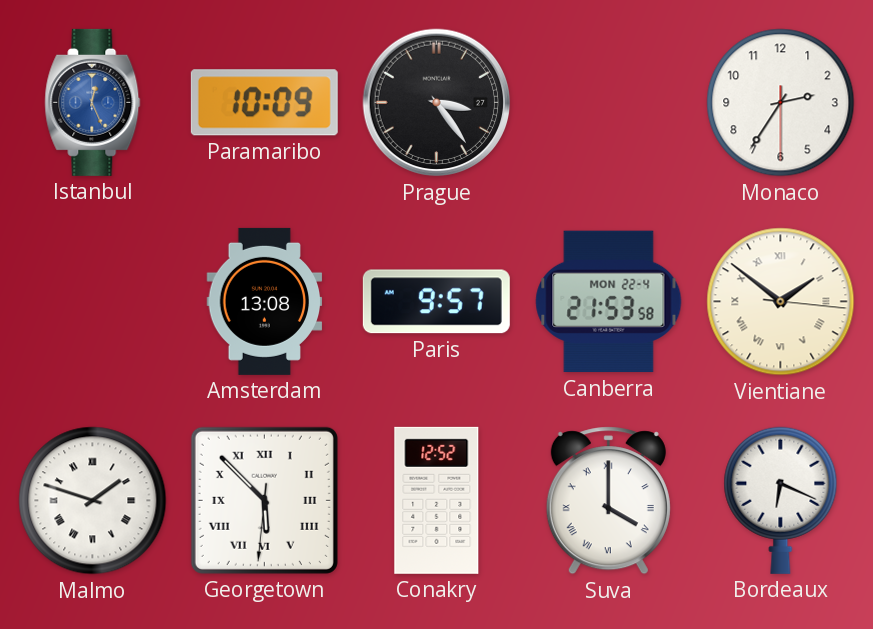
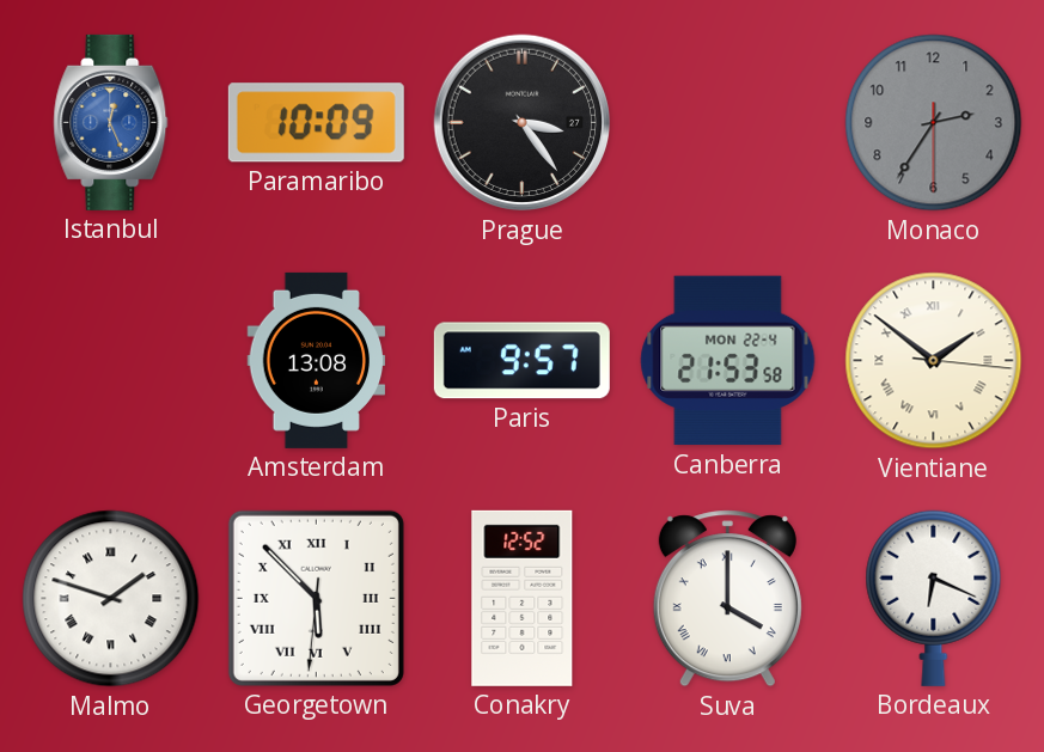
Monaco dial: white -> grey
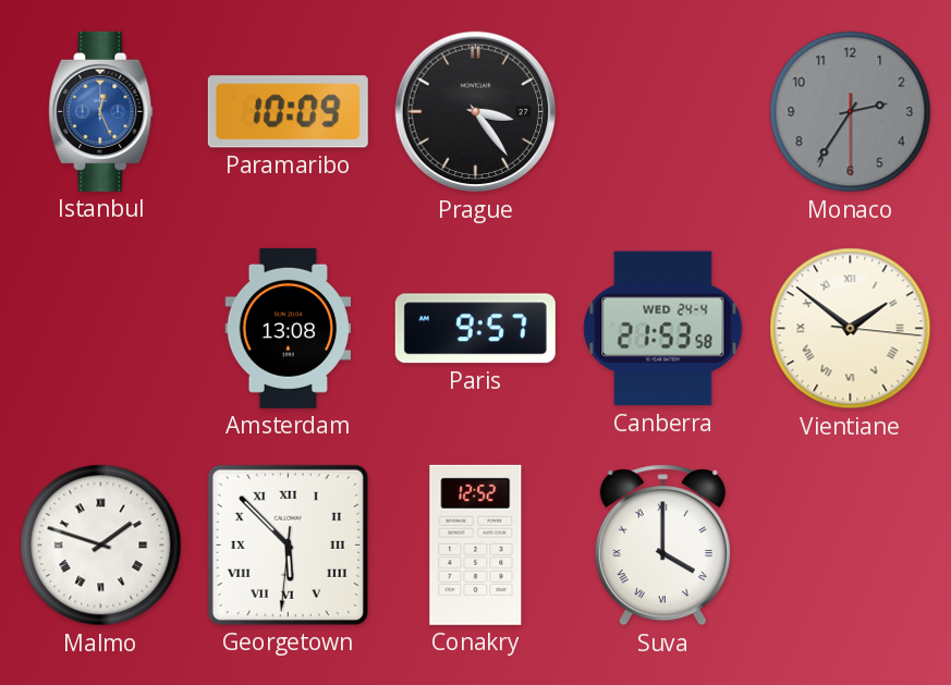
Canberra date: MON 22-4 -> WED 24-4
Bordeaux: 6:19 -> none
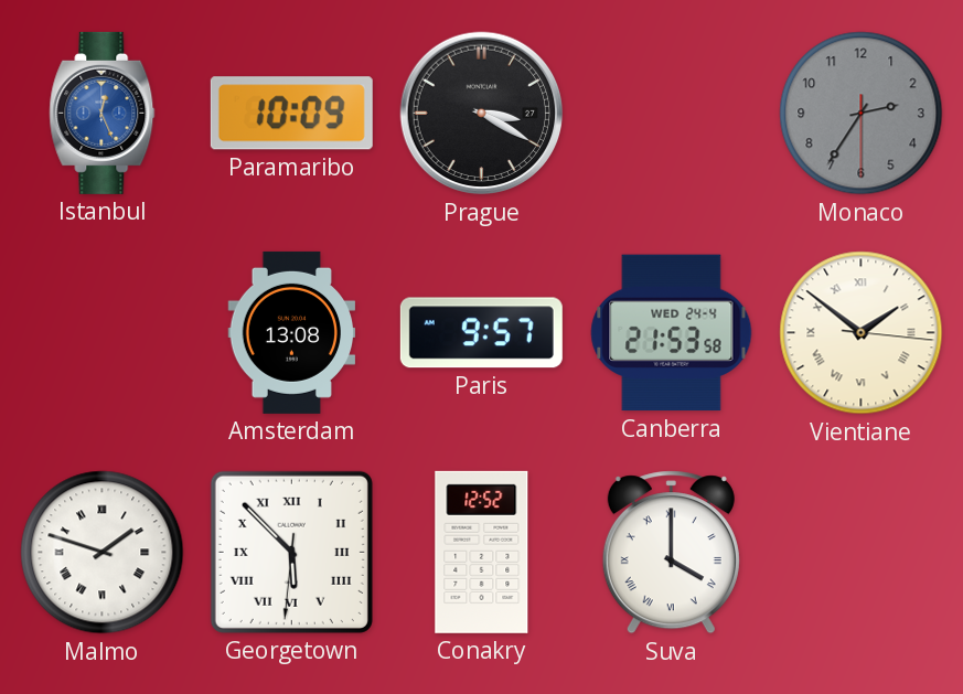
Prague: 3:24 -> 3:20
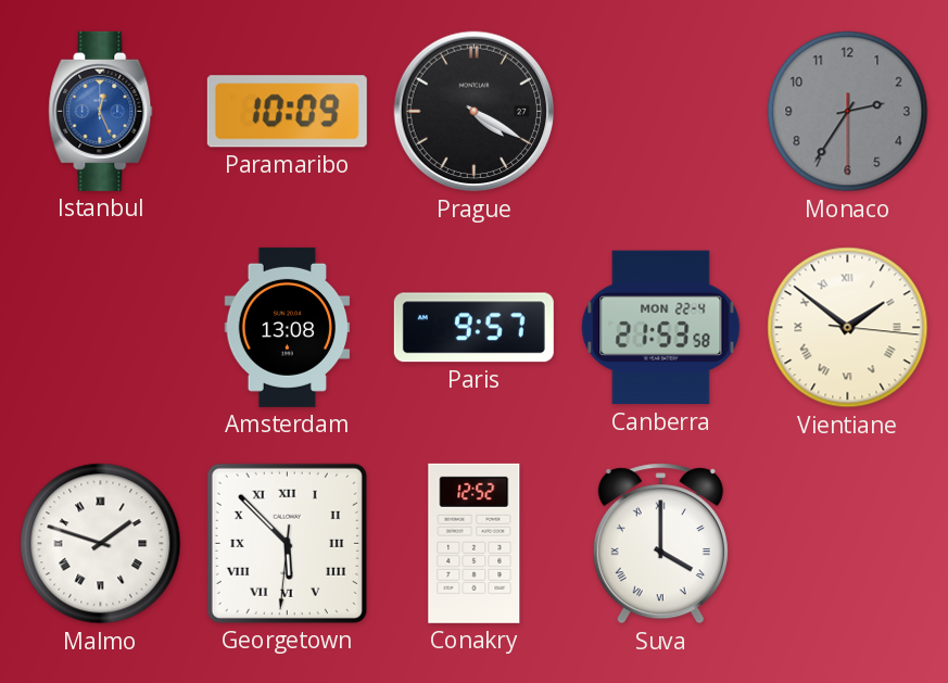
Prague: 3:20 -> 4:20
Canberra date: WED 24-4 -> MON 22-4
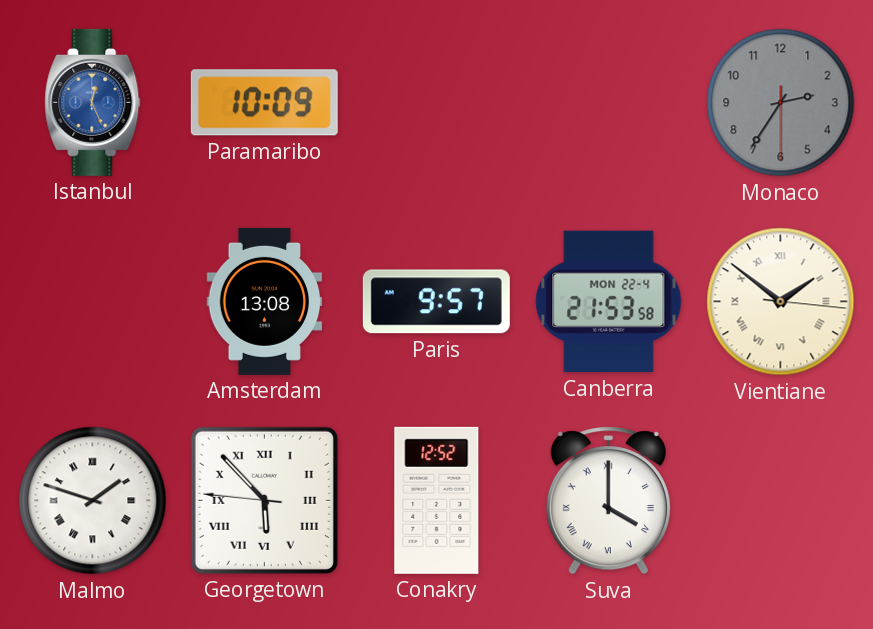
Prague: 4:20 -> none
Georgetown: 5:52:31 -> 5:52:46
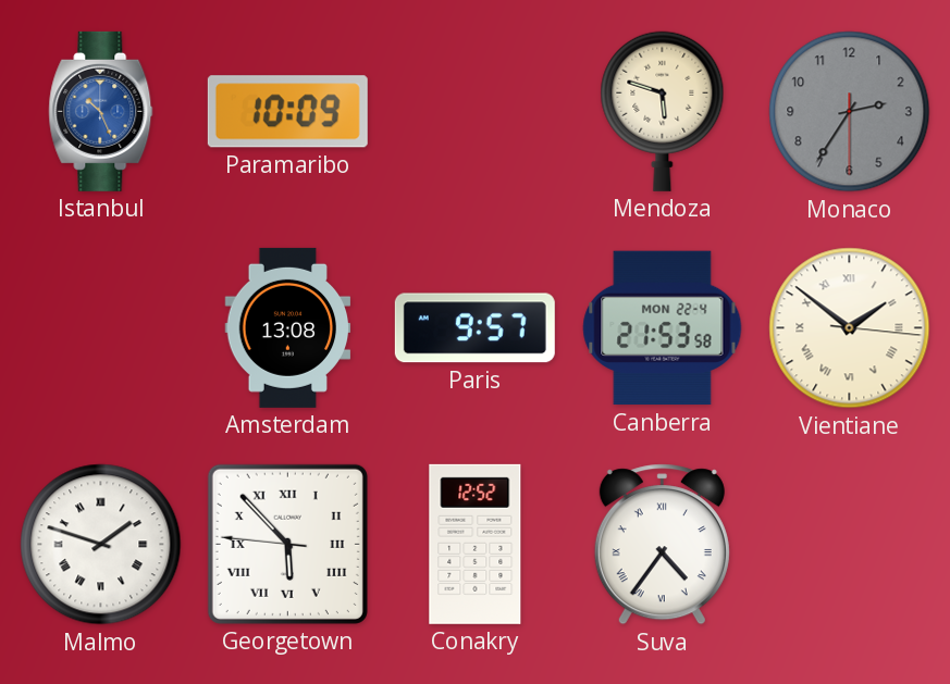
Istanbul: 12:26 -> 10:26
Mendoza: none -> 5:48
Suva: 4:00 -> 4:36
